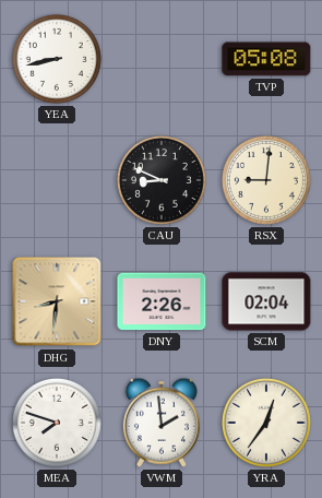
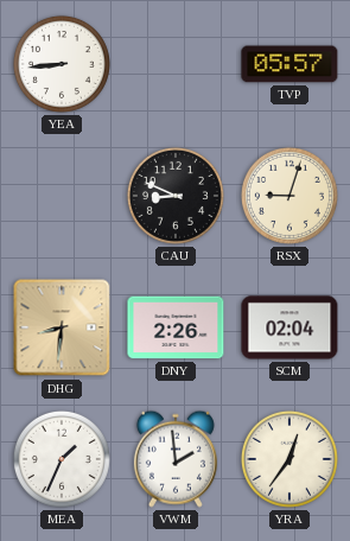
YEA: 8:43 -> 8:44
TVP: 05:08 -> 05:57
RSX: 9:01 -> 9:03
MEA: 7:48 -> 1:34
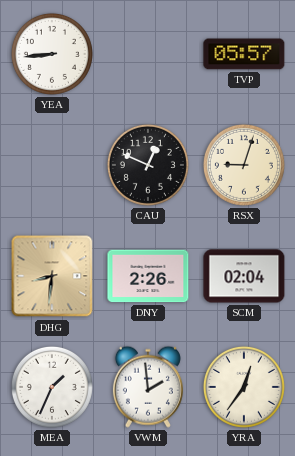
CAU: 8:49 -> 12:49
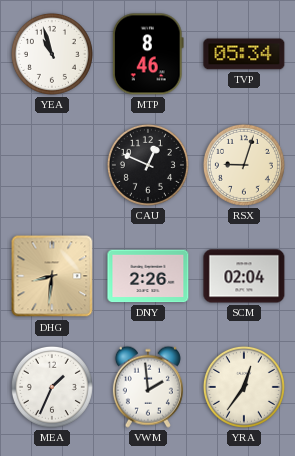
YEA: 8:44 -> 10:57
MTP: none -> 8:46
TVP: 05:57 -> 05:34
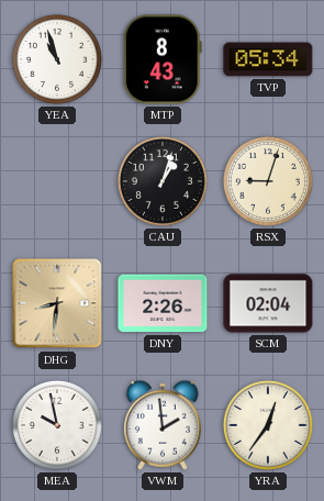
MTP: 8:46 -> 8:43
CAU: 12:49 -> 1:03
MEA: 1:34 -> 9:58
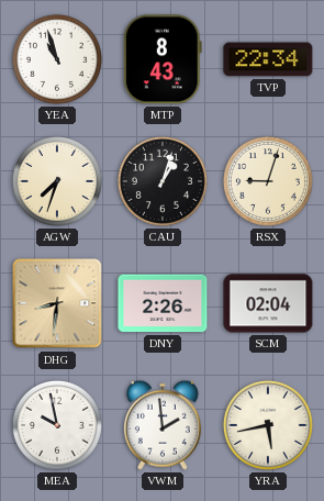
TVP: 05:34 -> 22:34
AGW: none -> 7:33
YRA: 12:36 -> 5:43
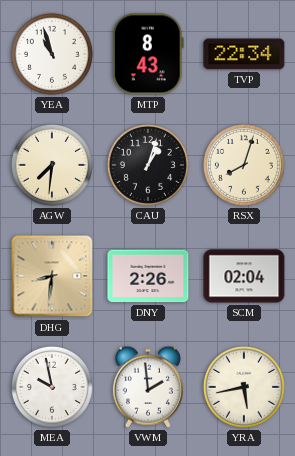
AGW: 7:33 -> 7:31
RSX: 9:03 -> 8:03
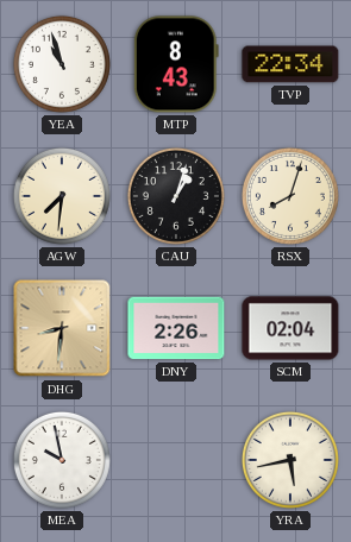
VWM: 1:59 -> none
